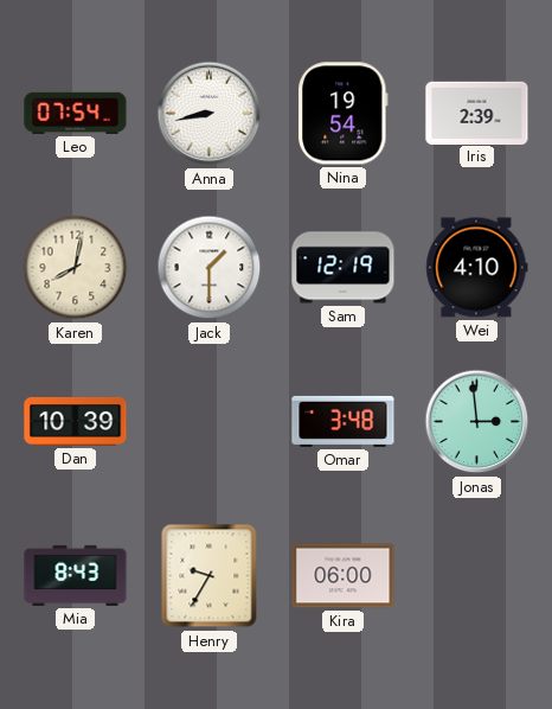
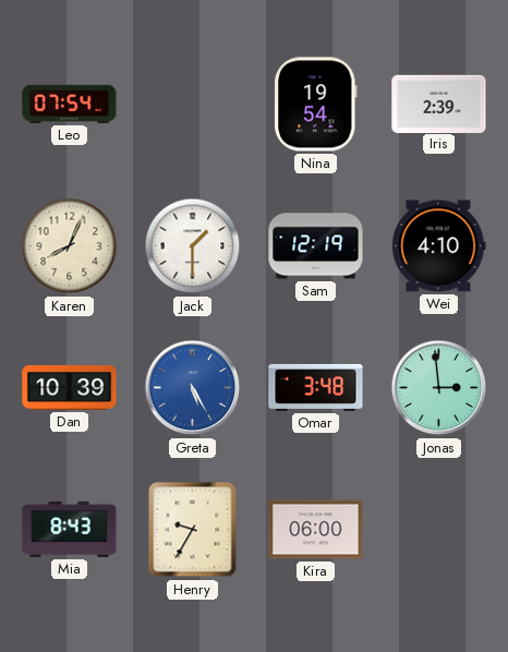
Anna: 8:43 -> none
Karen: 8:02 -> 8:04
Greta: none -> 5:25
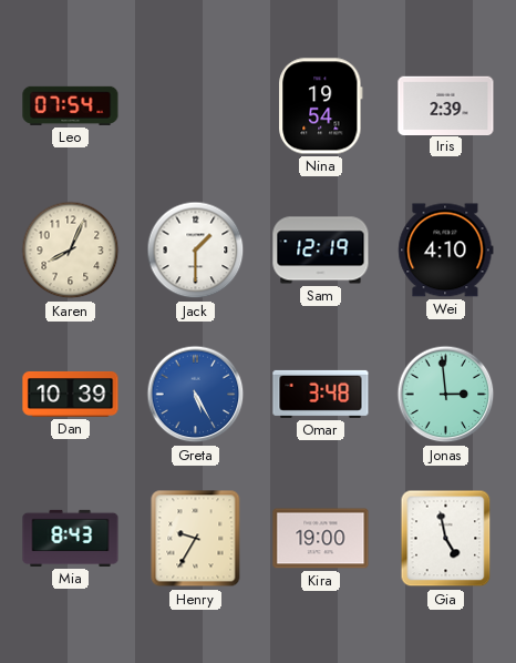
Kira: 06:00 -> 19:00
Gia: none -> 4:58
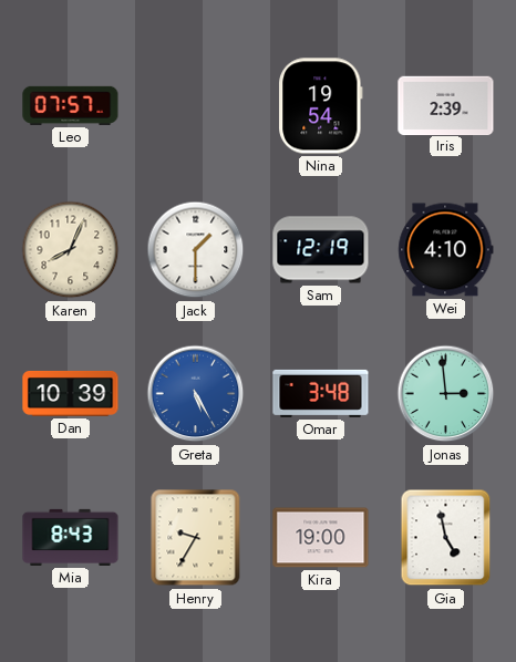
Leo: 07:54 -> 07:57
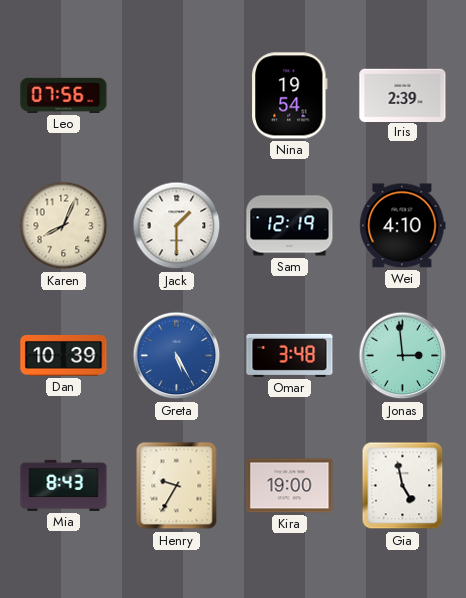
Leo: 07:57 -> 07:56
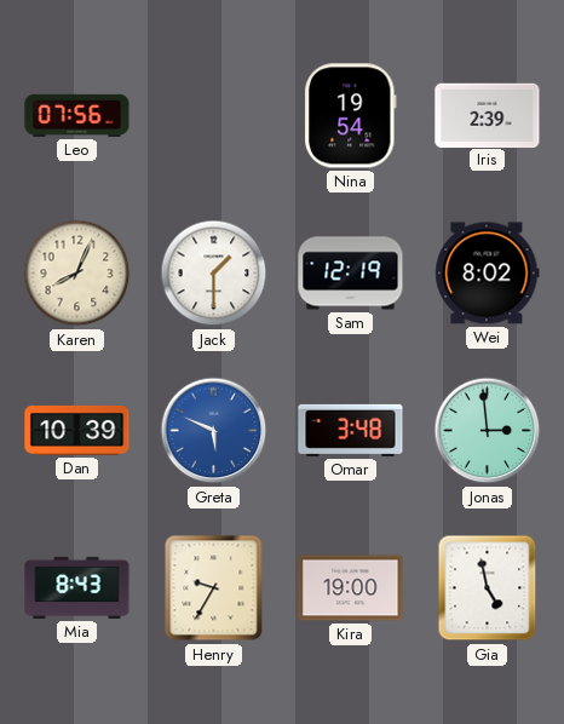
Wei: 4:10 -> 8:02
Greta: 5:25 -> 5:49
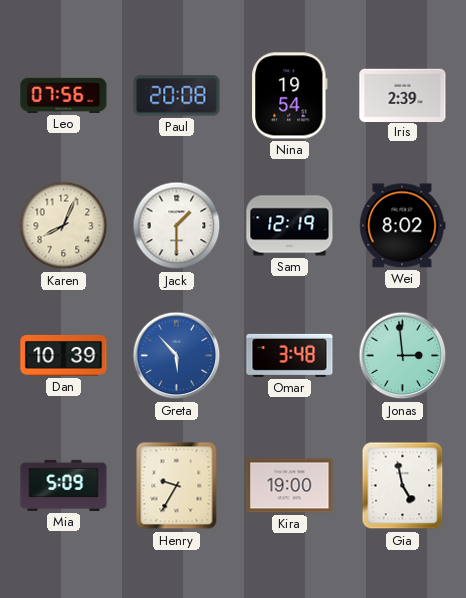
Paul: none -> 20:08
Greta: 5:49 -> 5:53
Mia: 8:43 -> 5:09
